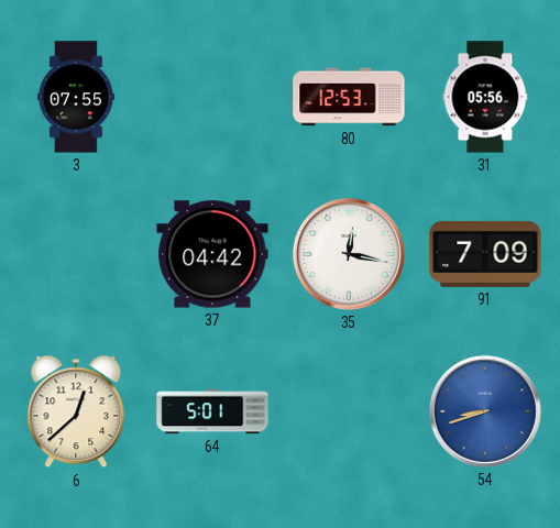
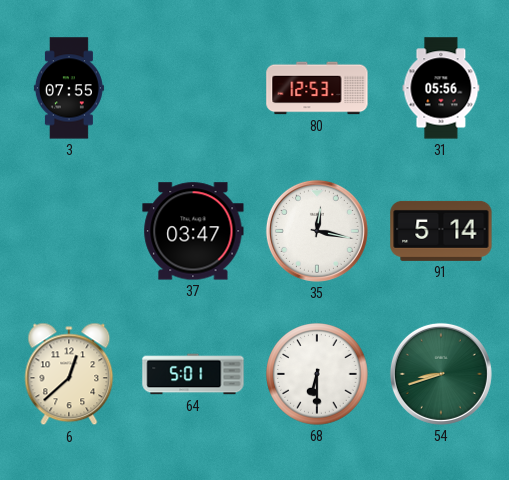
37: 04:42 -> 03:47
91: 7:09 -> 5:14
68: none -> 6:30
54 dial: blue -> green
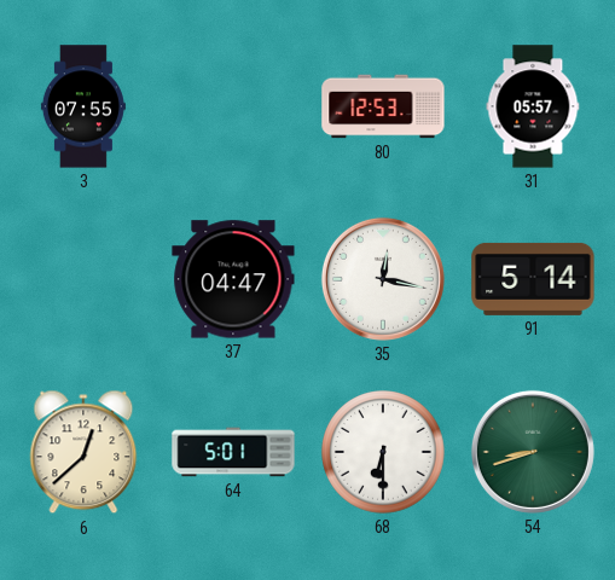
31: 05:56 -> 05:57
37: 03:47 -> 04:47
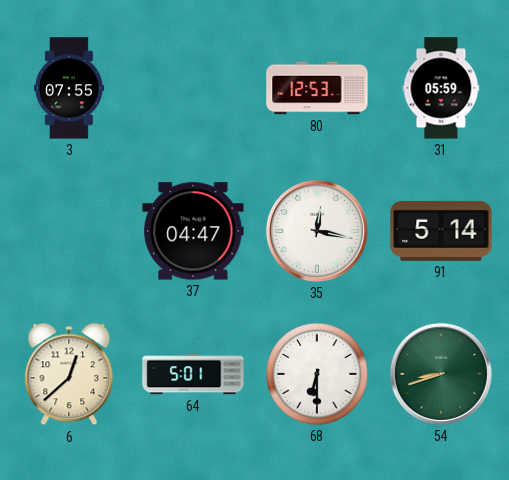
31: 05:57 -> 05:59
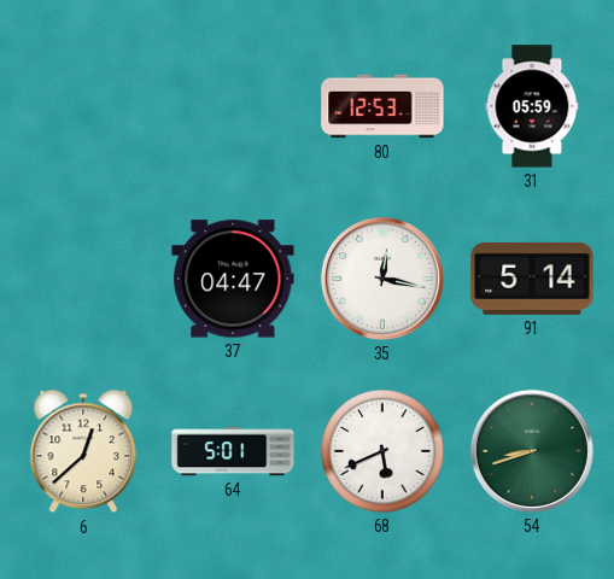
3: 07:55 -> none
68: 6:30 -> 5:41
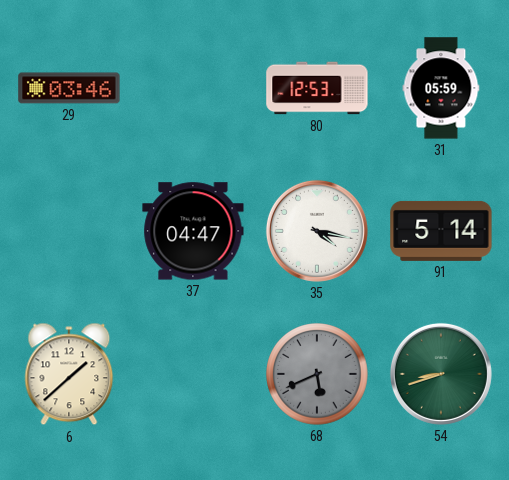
29: none -> 03:46
35: 12:17 -> 4:17
6: 12:38 -> 1:38
64: 5:01 -> none
68 dial: white -> grey
